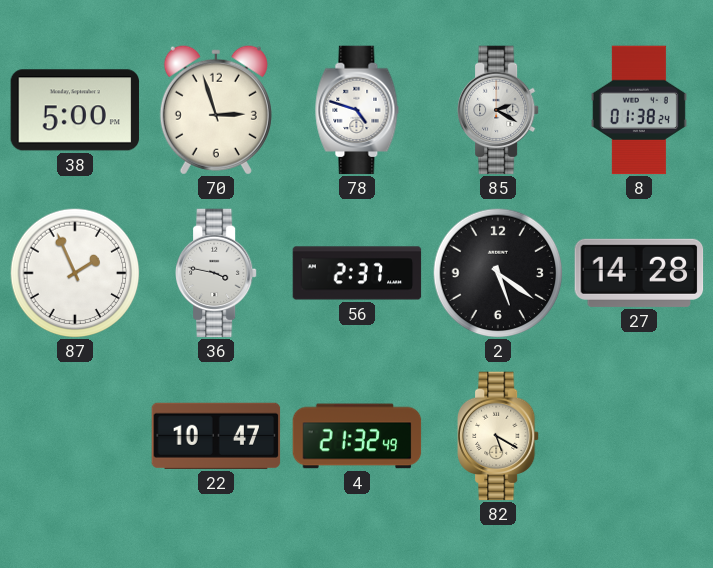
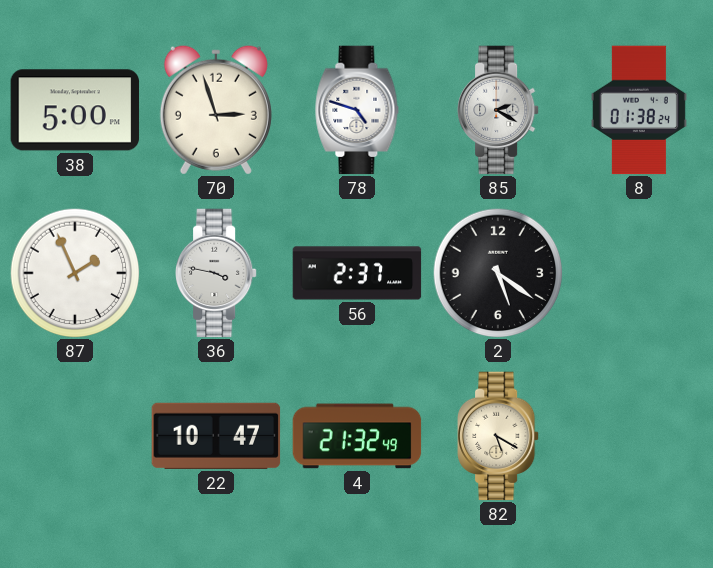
27: 14:28 -> none
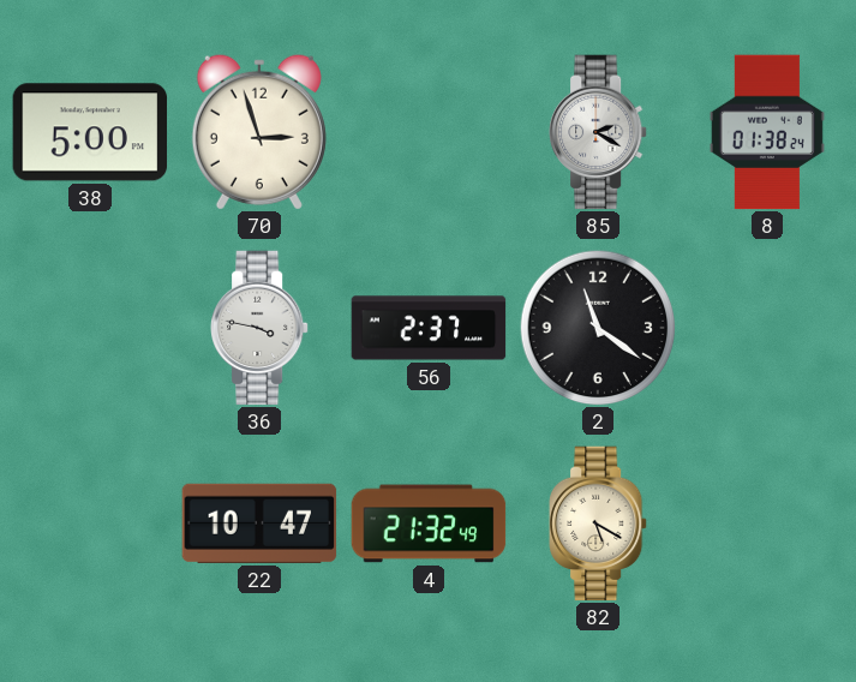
78: 4:48 -> none
87: 1:56 -> none
2: 5:21 -> 11:21
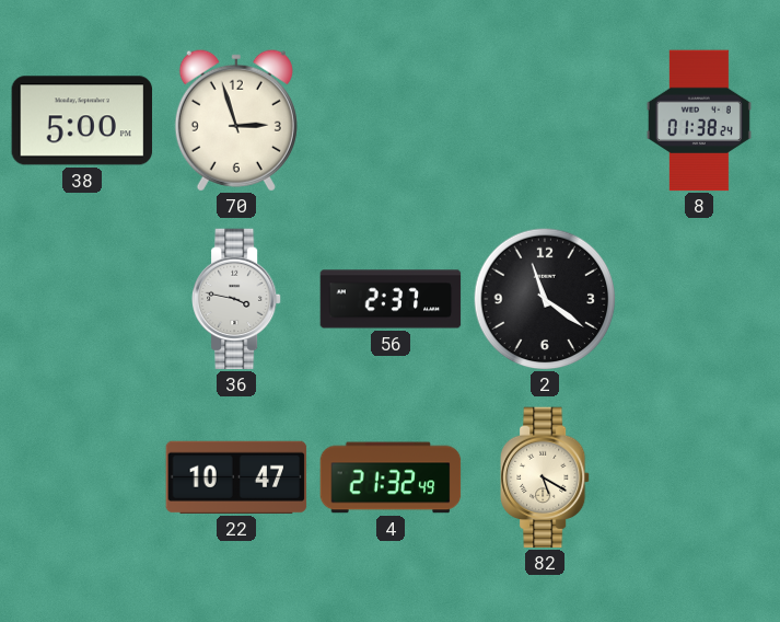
85: 2:20 -> none
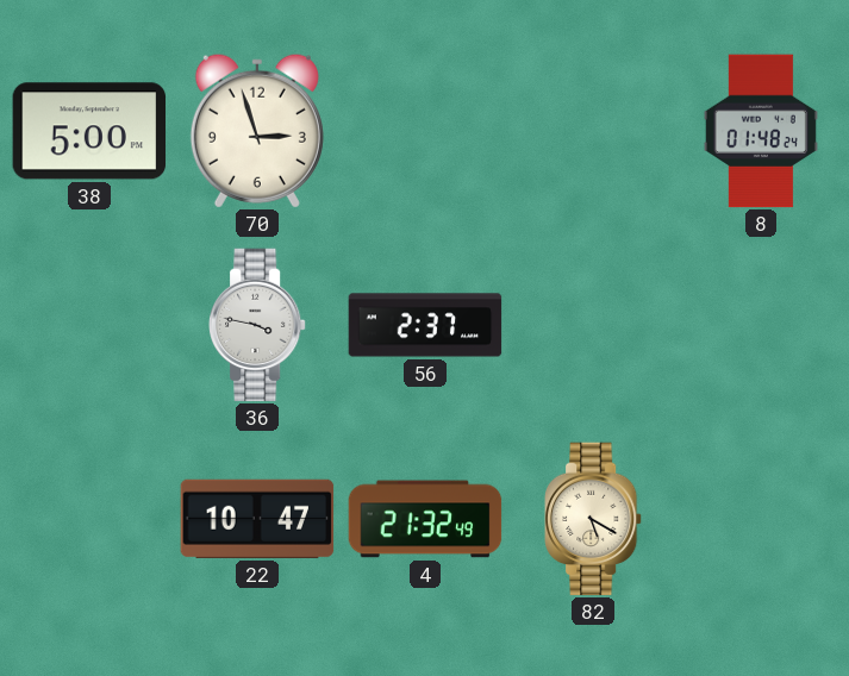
8: 01:38 -> 01:48
2: 11:21 -> none
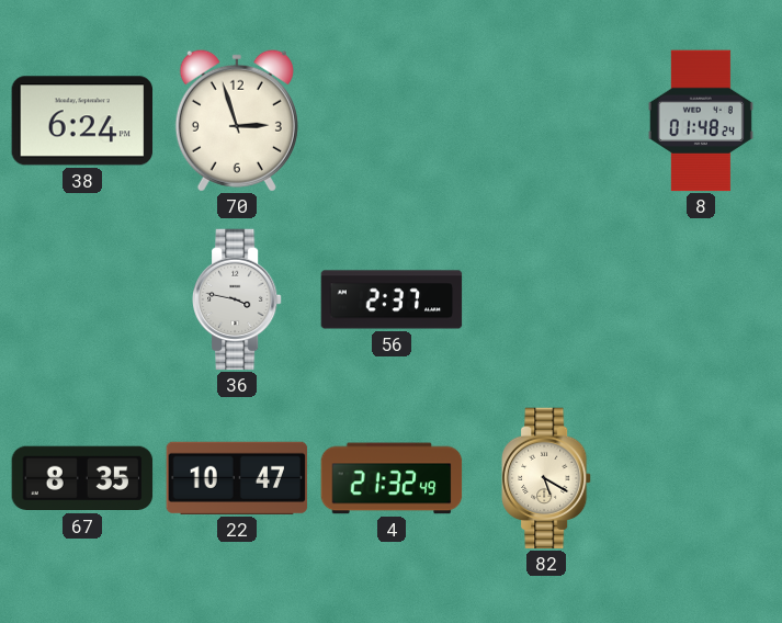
38: 5:00 -> 6:24
67: none -> 8:35
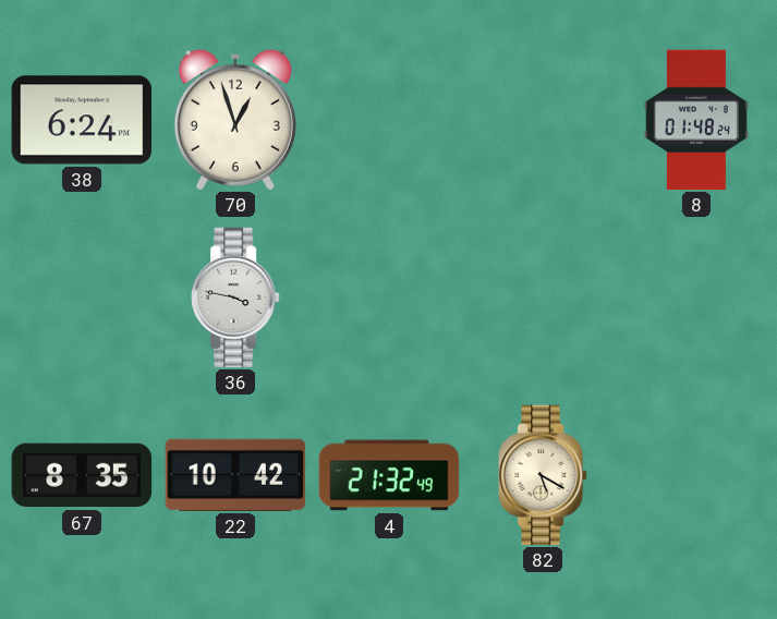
70: 2:57 -> 12:57
56: 2:37 -> none
22: 10:47 -> 10:42
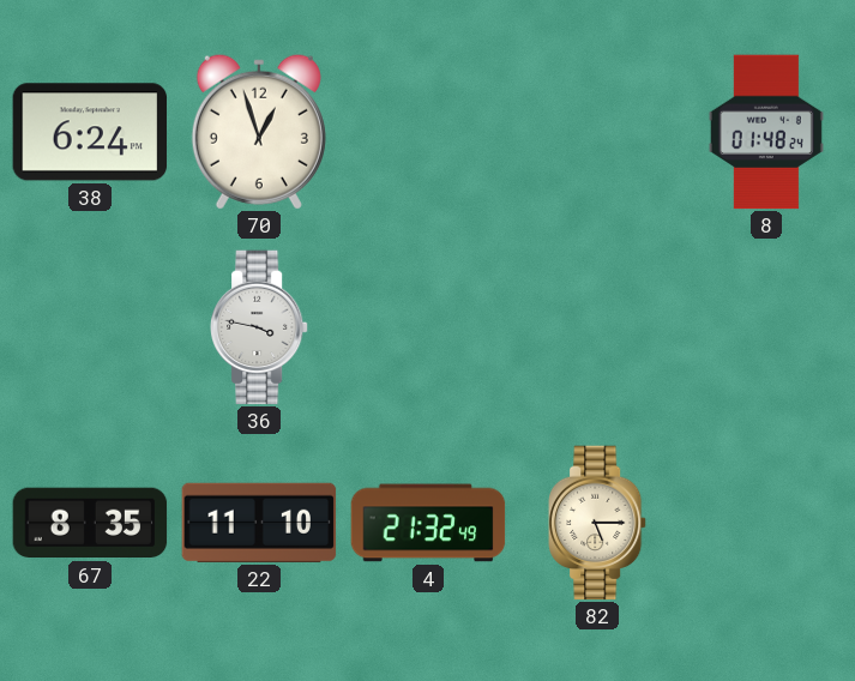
22: 10:42 -> 11:10
82: 5:20 -> 5:15
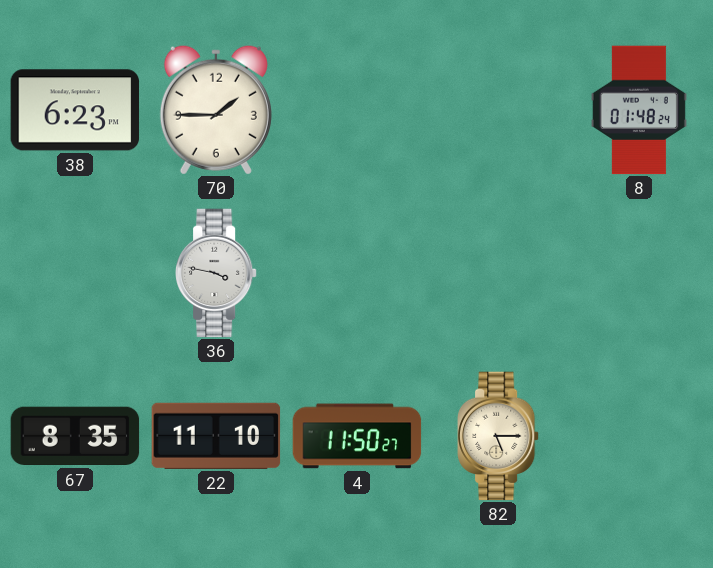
38: 6:24 -> 6:23
70: 12:57 -> 1:45
4: 21:32 -> 11:50
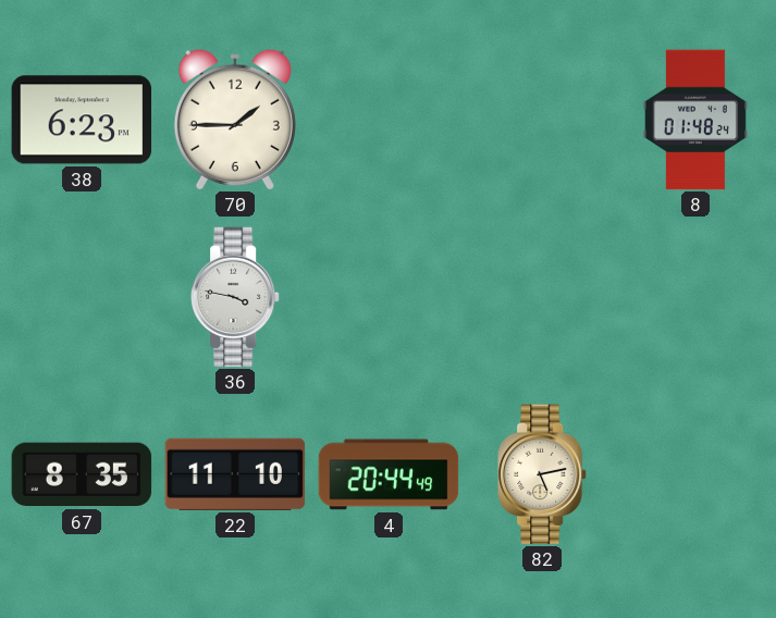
4: 11:50 -> 20:44
82: 5:15 -> 5:13
